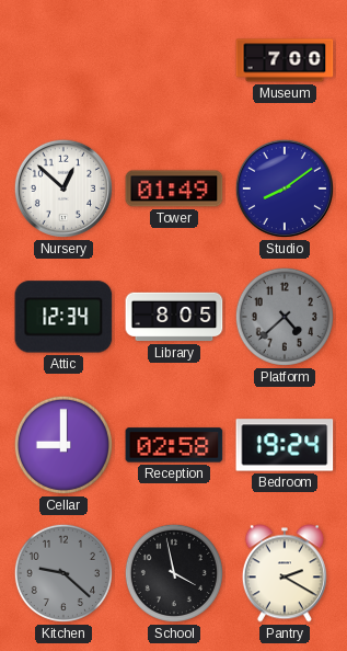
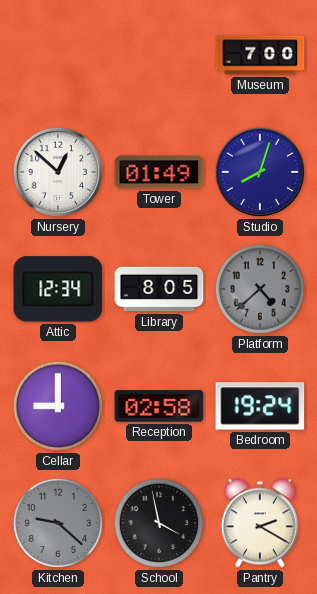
Studio: 8:09 -> 8:03
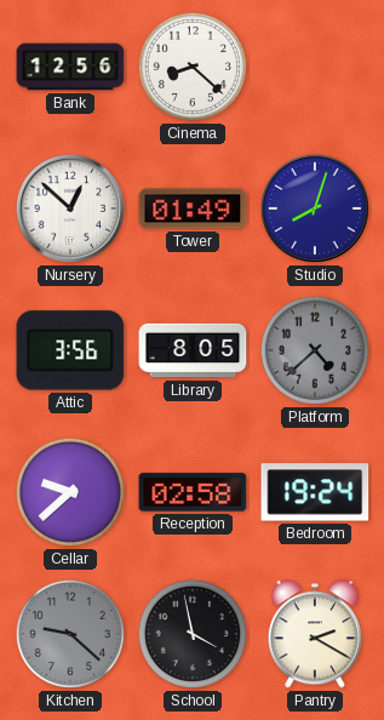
Bank: none -> 12:56
Cinema: none -> 8:22
Museum: 7:00 -> none
Attic: 12:34 -> 3:56
Cellar: 9:00 -> 9:38
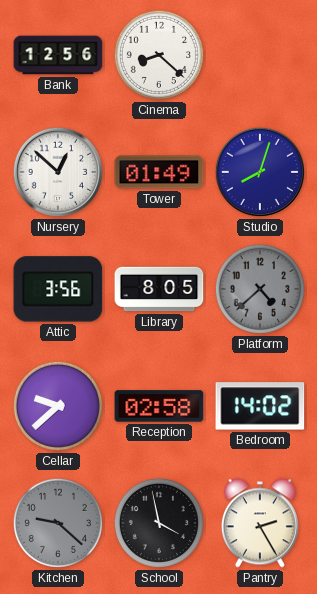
Bedroom: 19:24 -> 14:02
Pantry: 2:20 -> 2:25
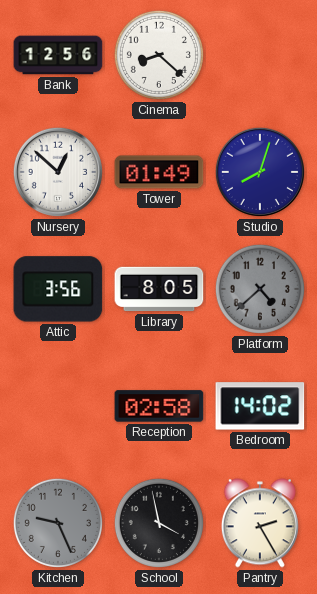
Cellar: 9:38 -> none
Kitchen: 9:22 -> 9:26
